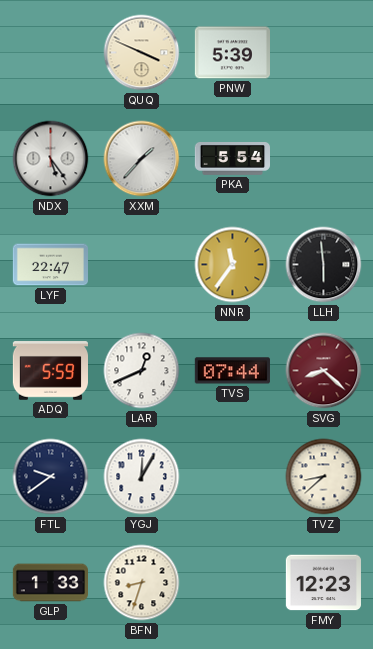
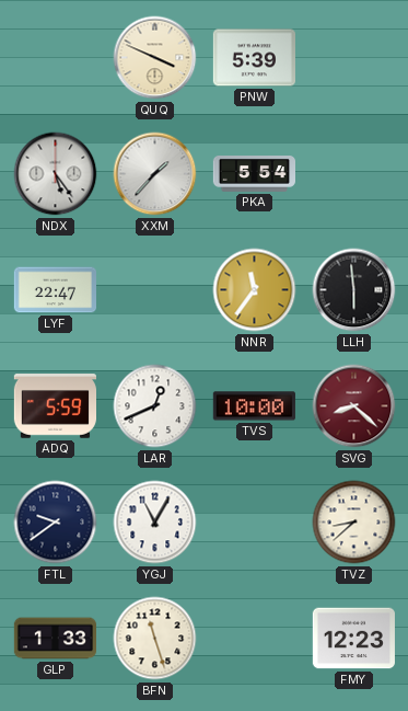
TVS: 07:44 -> 10:00
YGJ: 12:05 -> 11:05
BFN: 8:33 -> 11:27
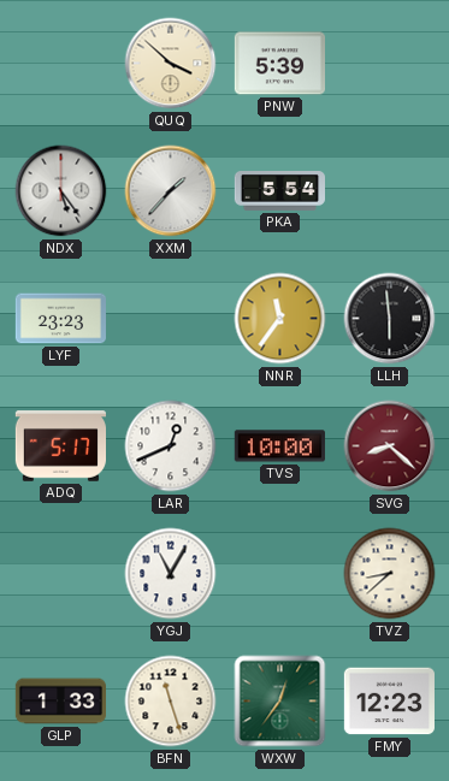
QUQ: 3:49 -> 3:52
LYF: 22:47 -> 23:23
ADQ: 5:59 -> 5:17
FTL: 9:39 -> none
WXW: none -> 12:36
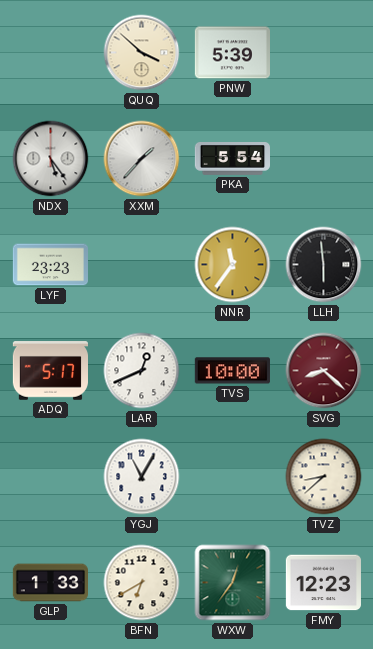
BFN: 11:27 -> 6:40
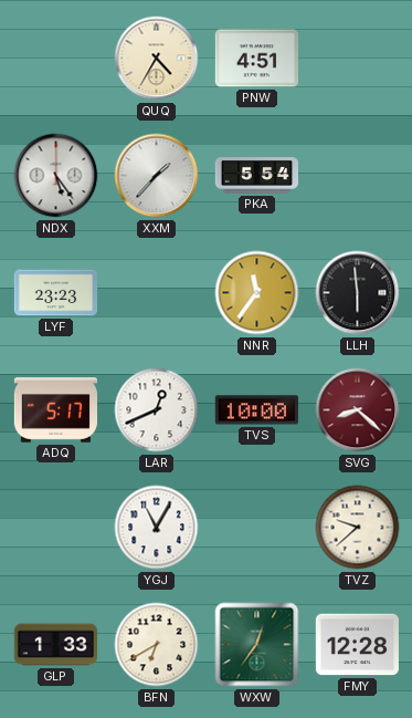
QUQ: 3:52 -> 4:35
PNW: 5:39 -> 4:51
TVZ: 8:38 -> 9:38
FMY: 12:23 -> 12:28
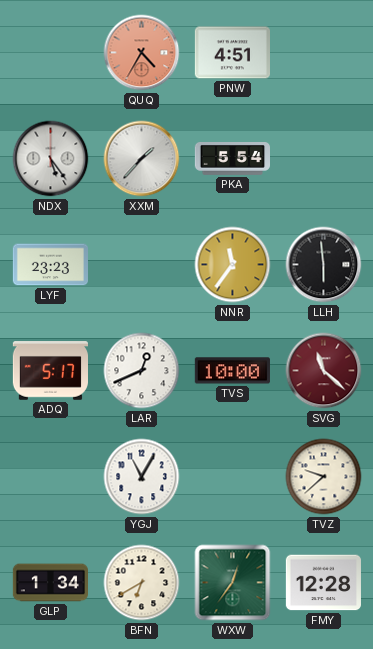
QUQ dial: cream -> salmon
SVG: 8:22 -> 11:22
GLP: 1:33 -> 1:34
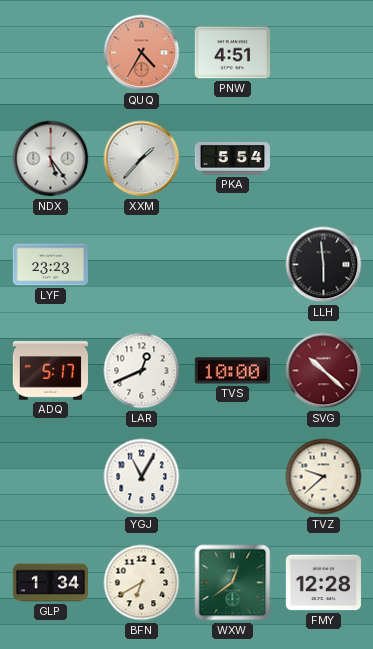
NNR: 11:36 -> none
SVG: 11:22 -> 10:22
WXW: 12:36 -> 12:39
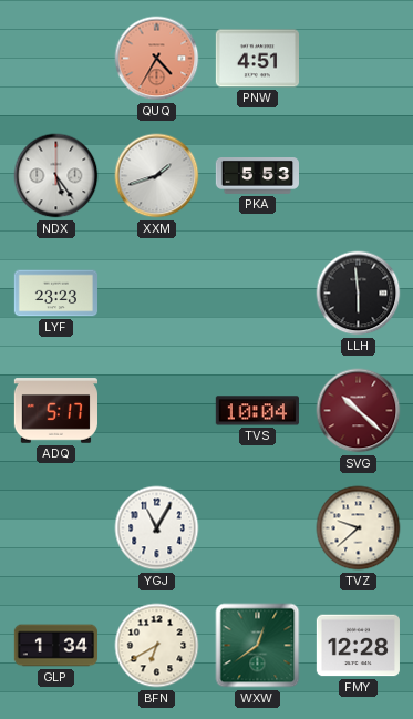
XXM: 1:37 -> 1:42
PKA: 5:54 -> 5:53
LAR: 12:41 -> none
TVS: 10:00 -> 10:04
